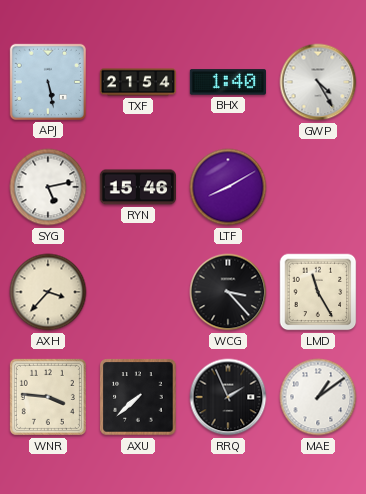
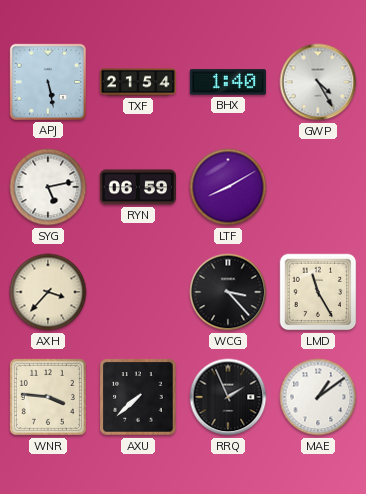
RYN: 15:46 -> 06:59
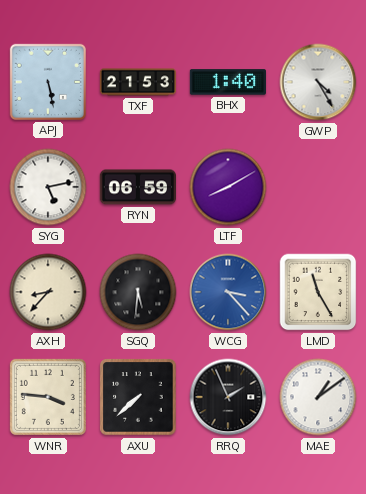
TXF: 21:54 -> 21:53
AXH: 3:37 -> 8:37
SGQ: none -> 5:31
WCG dial: black -> blue
